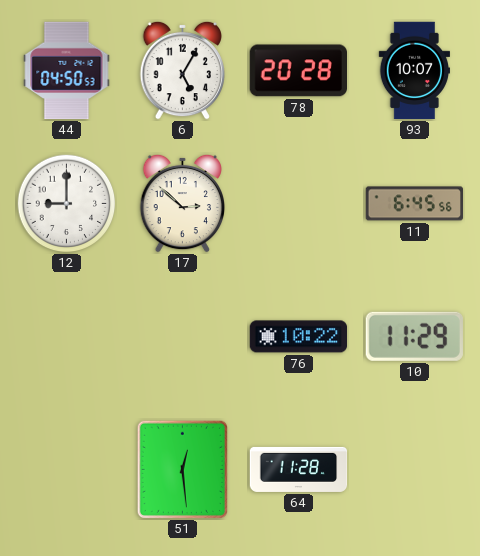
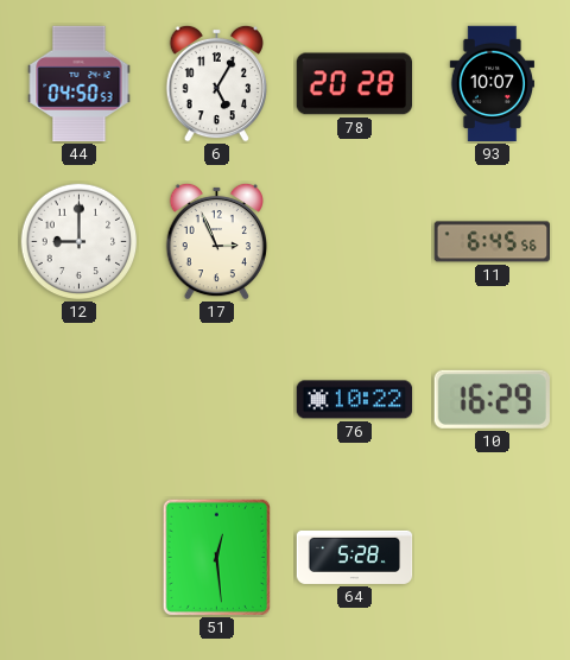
17: 2:52 -> 2:56
10: 11:29 -> 16:29
64: 11:28 -> 5:28
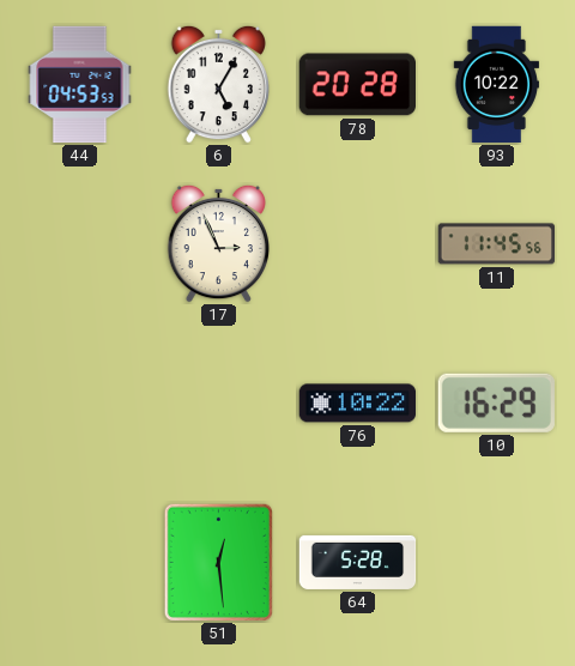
44: 04:50 -> 04:53
93: 10:07 -> 10:22
12: 9:00 -> none
11: 6:45 -> 11:45
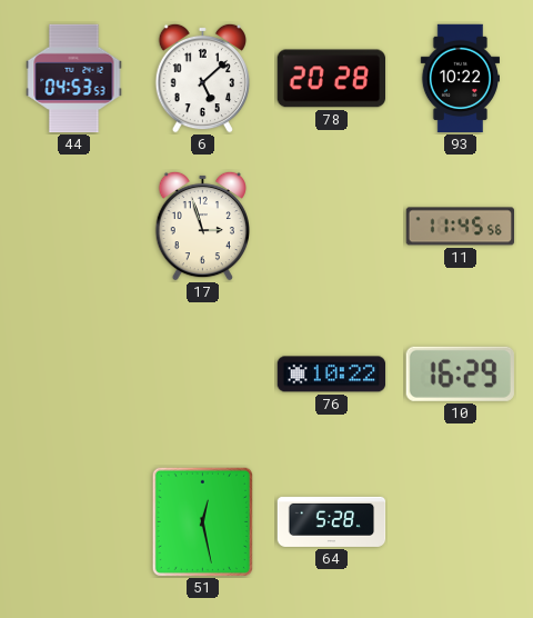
6: 5:05 -> 5:08
17: 2:56 -> 2:57
51: 12:29 -> 12:28
